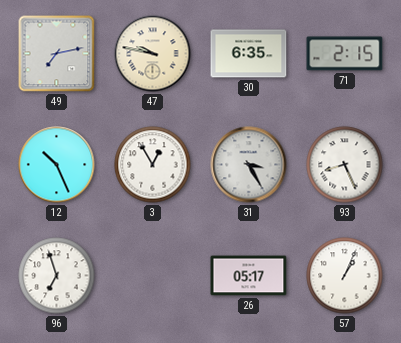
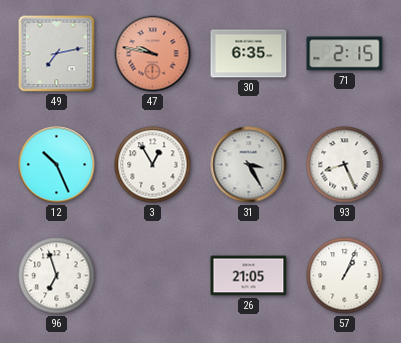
47 dial: cream -> salmon
26: 05:17 -> 21:05
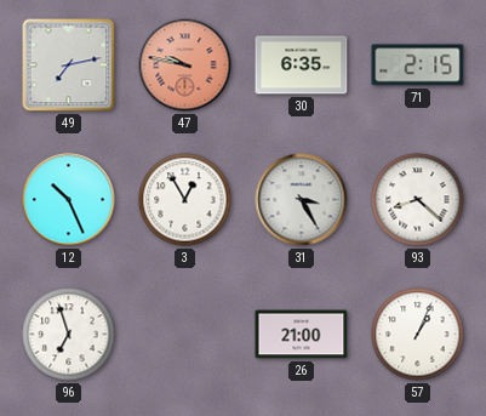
93: 8:26 -> 8:22
26: 21:05 -> 21:00
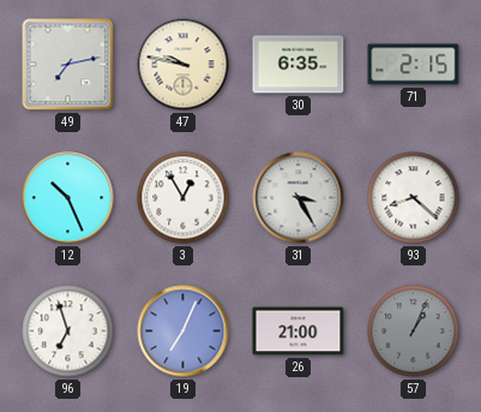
47 dial: salmon -> cream
19: none -> 7:04
57 dial: white -> grey
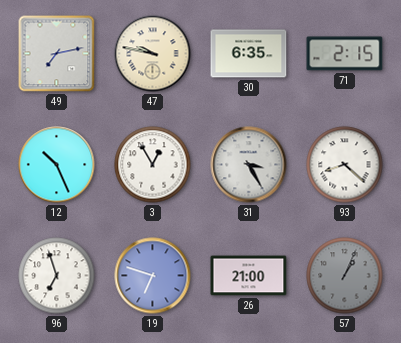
19: 7:04 -> 6:48
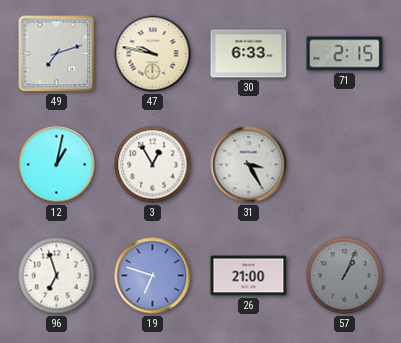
49: 7:13 -> 7:12
30: 6:35 -> 6:33
12: 10:26 -> 1:02
93: 8:22 -> none
